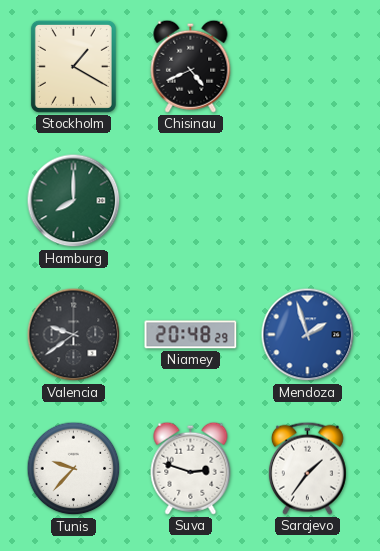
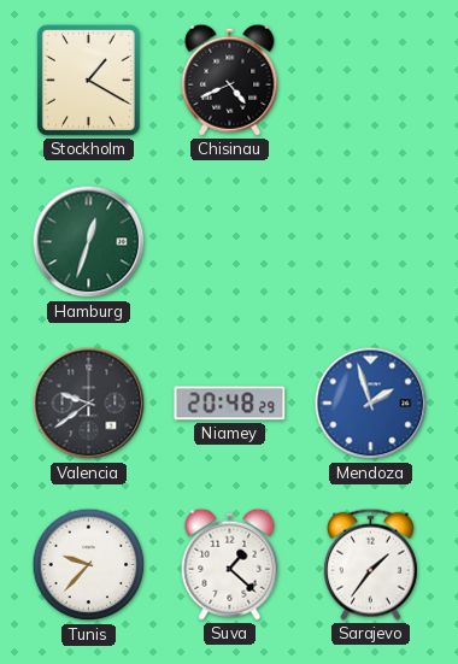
Hamburg: 8:00 -> 12:33
Suva: 2:48 -> 1:22
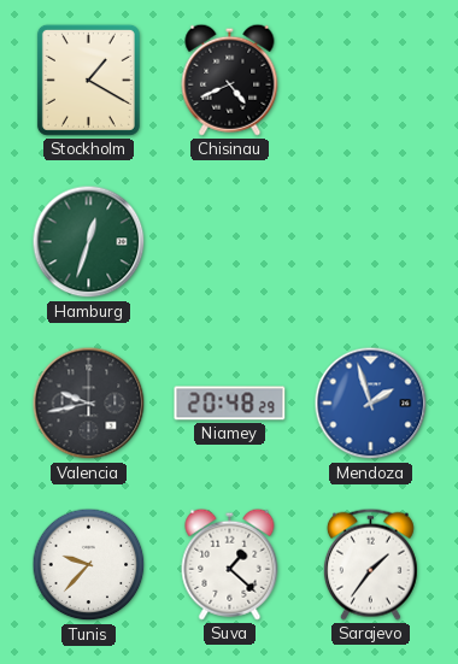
Valencia: 9:39 -> 9:43
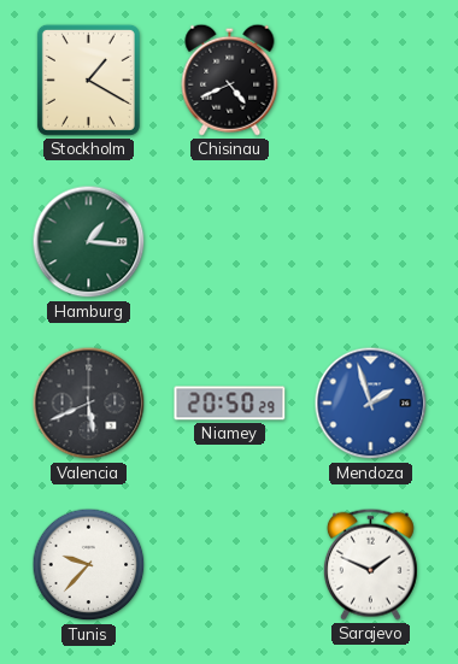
Hamburg: 12:33 -> 1:16
Valencia: 9:43 -> 5:41
Niamey: 20:48 -> 20:50
Suva: 1:22 -> none
Sarajevo: 1:36 -> 1:49
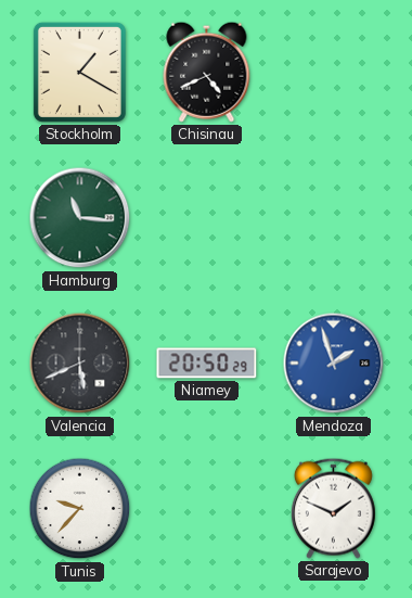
Hamburg: 1:16 -> 11:16
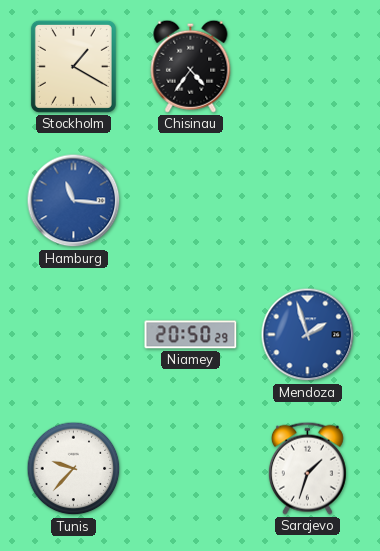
Chisinau: 4:41 -> 4:36
Hamburg dial: green -> blue
Valencia: 5:41 -> none
Sarajevo: 1:49 -> 1:33
